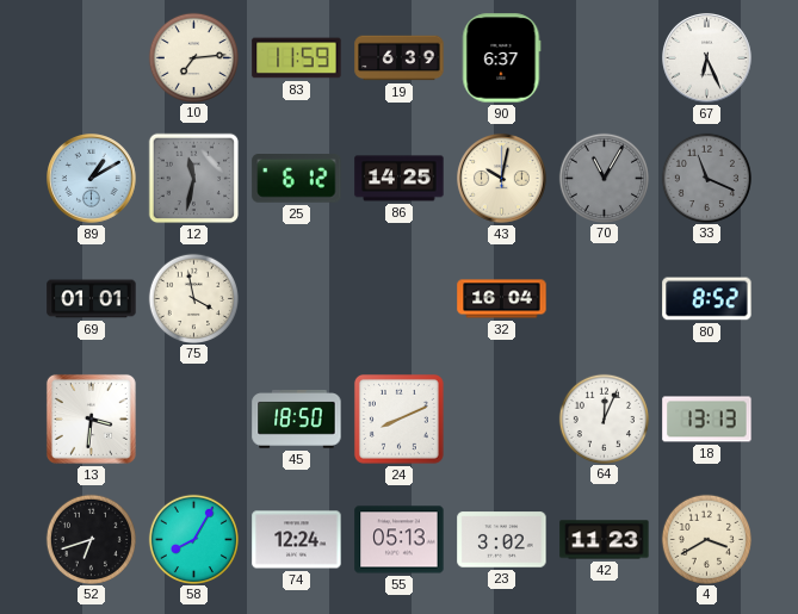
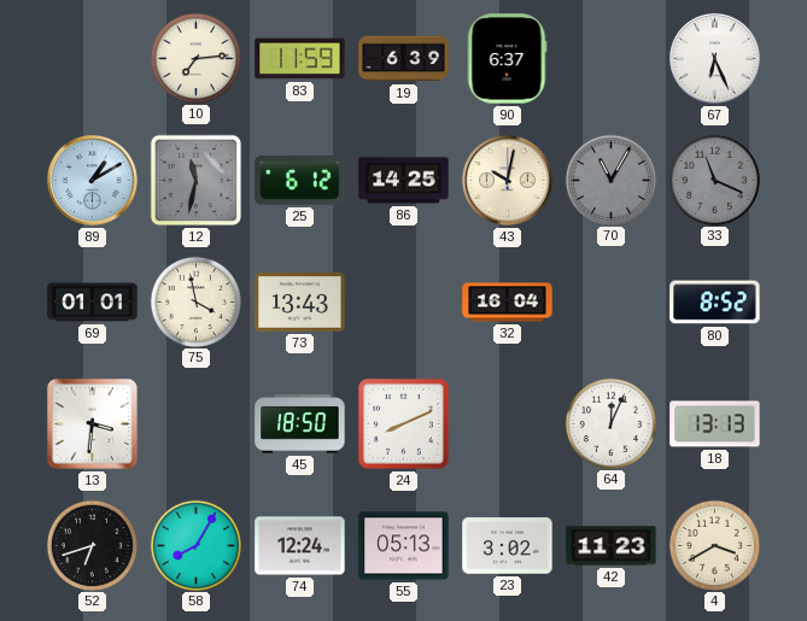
73: none -> 13:43
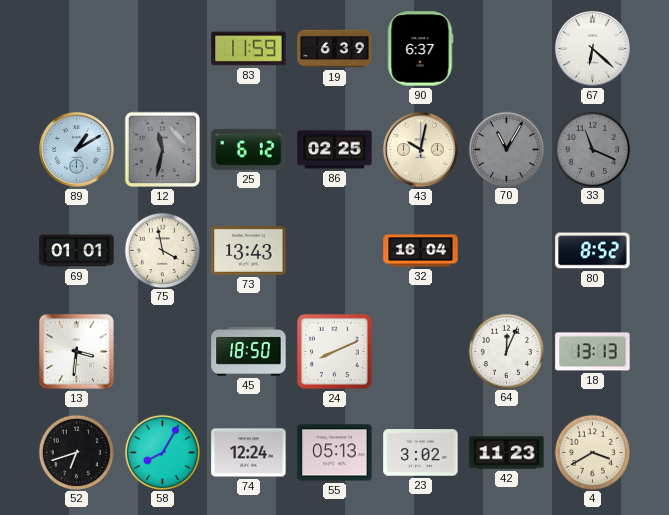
10: 7:14 -> none
67: 6:26 -> 6:22
86: 14:25 -> 02:25
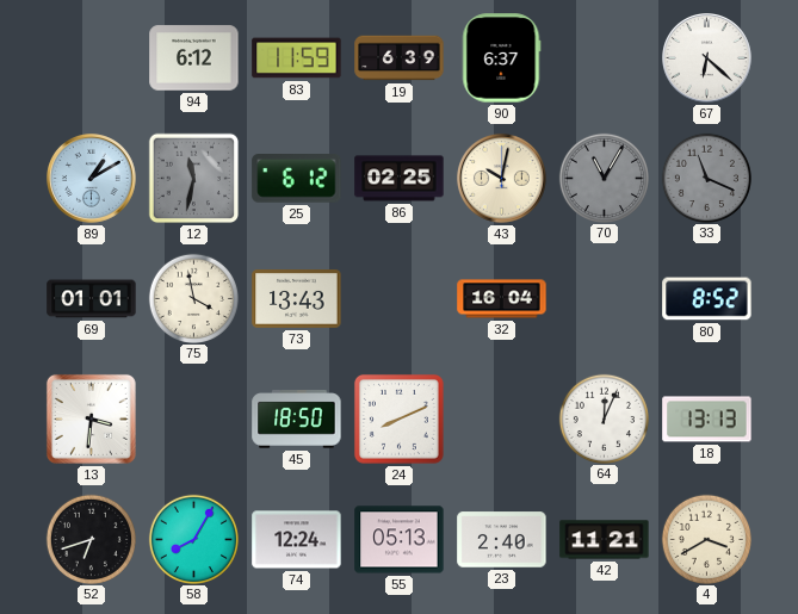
94: none -> 6:12
23: 3:02 -> 2:40
42: 11:23 -> 11:21
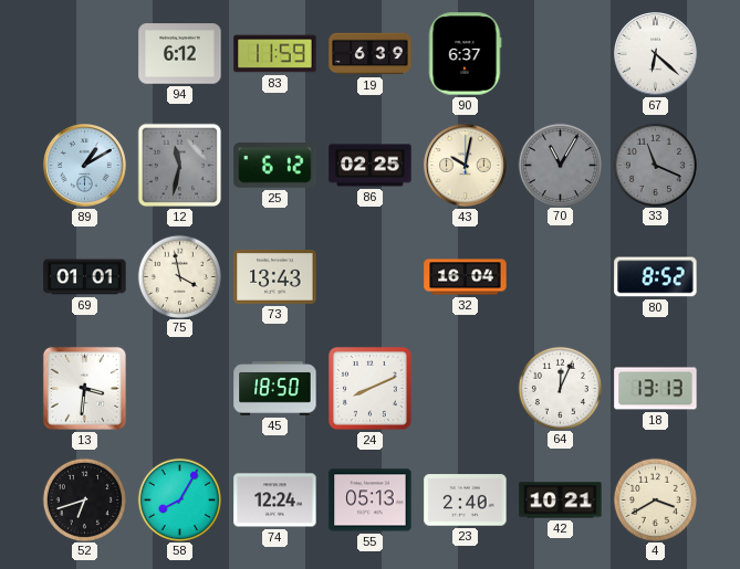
42: 11:21 -> 10:21
